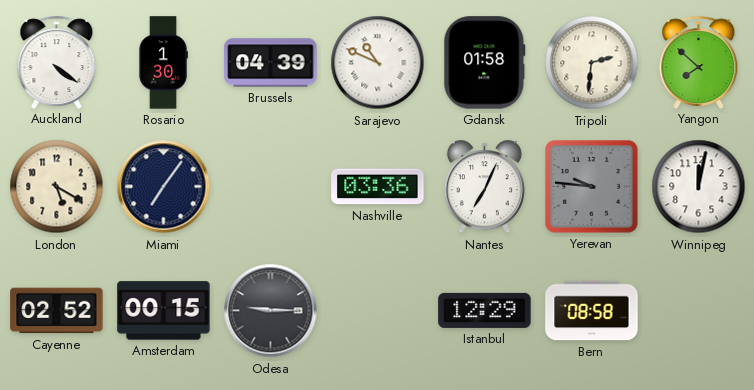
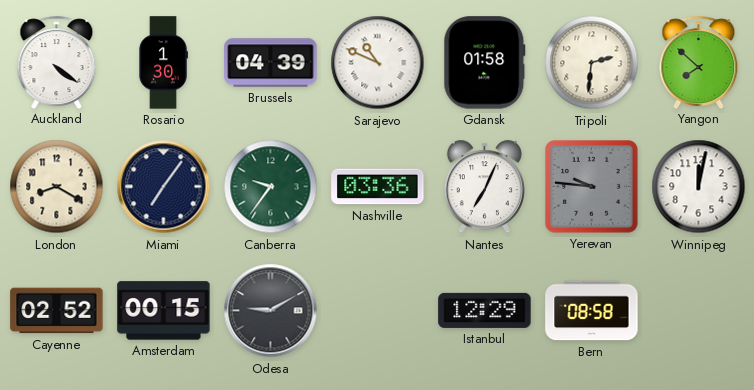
London: 5:20 -> 8:20
Canberra: none -> 9:36
Odesa: 9:15 -> 9:10
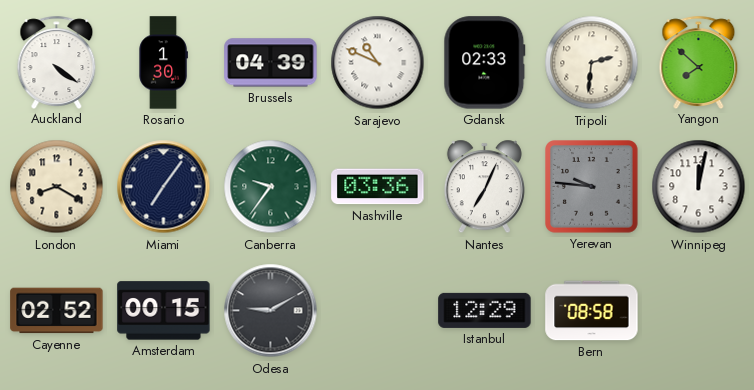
Gdansk: 01:58 -> 02:33
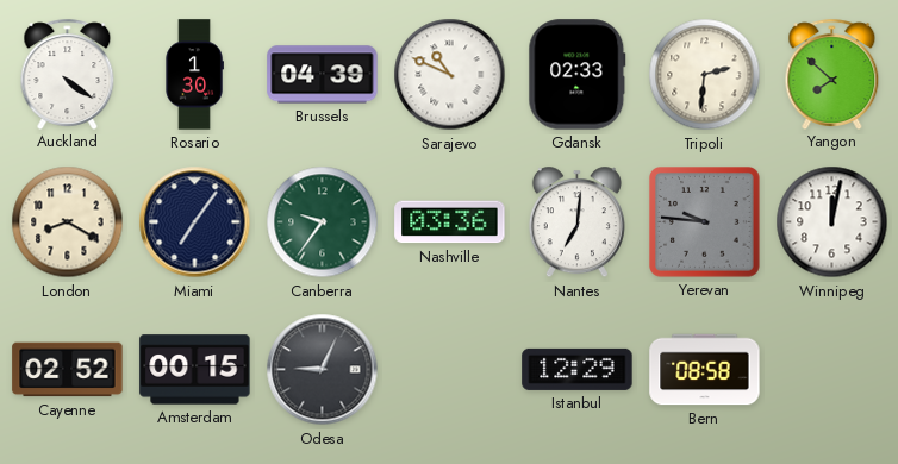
Nantes: 7:04 -> 7:01
Odesa: 9:10 -> 9:04
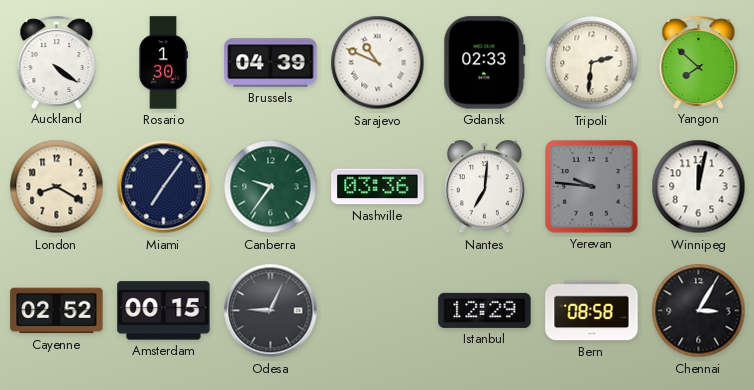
Chennai: none -> 3:05
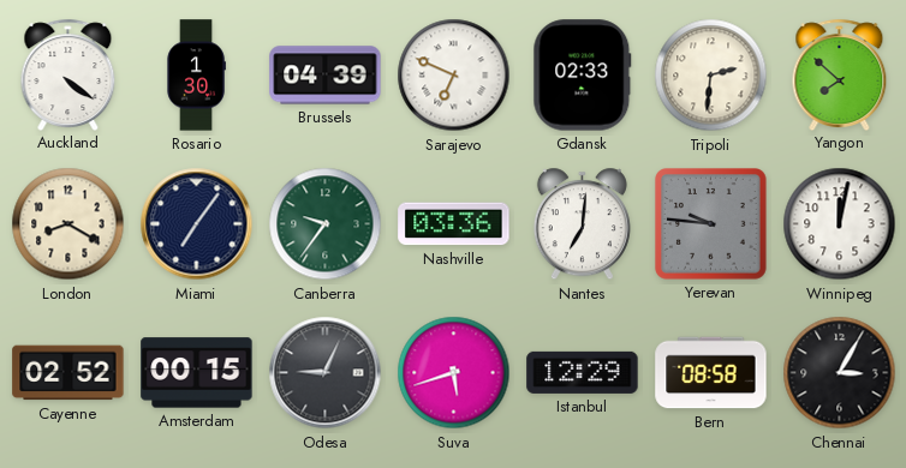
Sarajevo: 10:49 -> 6:49
Suva: none -> 5:42
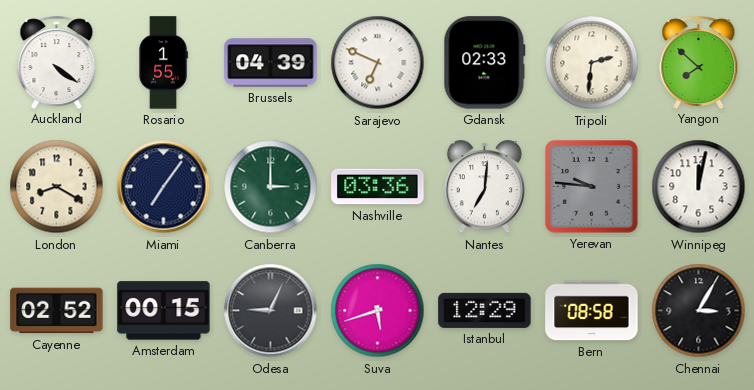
Rosario: 1:30 -> 1:55
Canberra: 9:36 -> 3:00
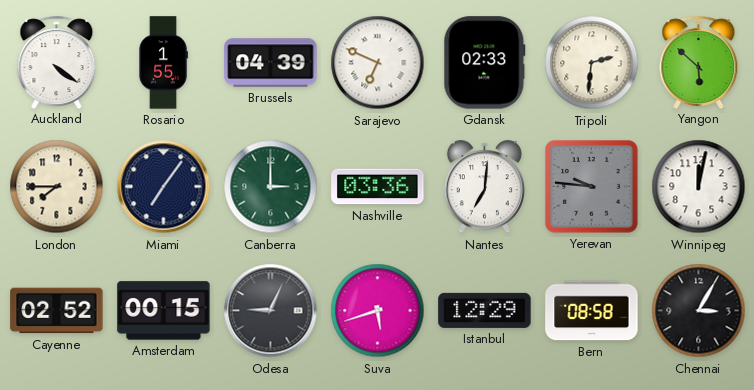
Yangon: 7:52 -> 5:52
London: 8:20 -> 7:45
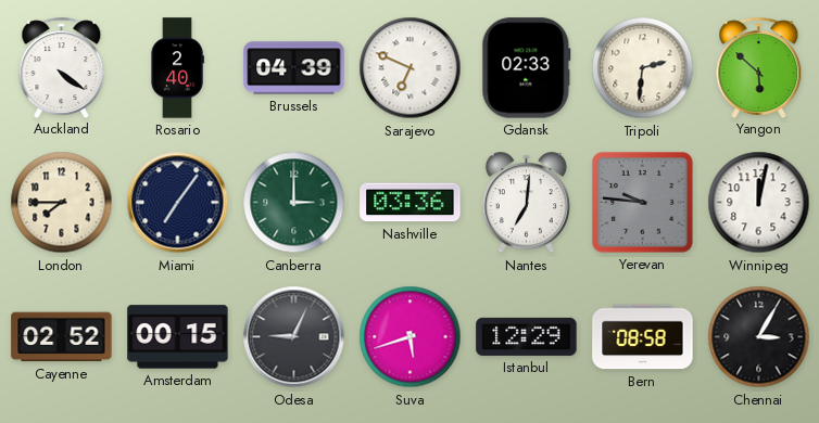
Rosario: 1:55 -> 2:40
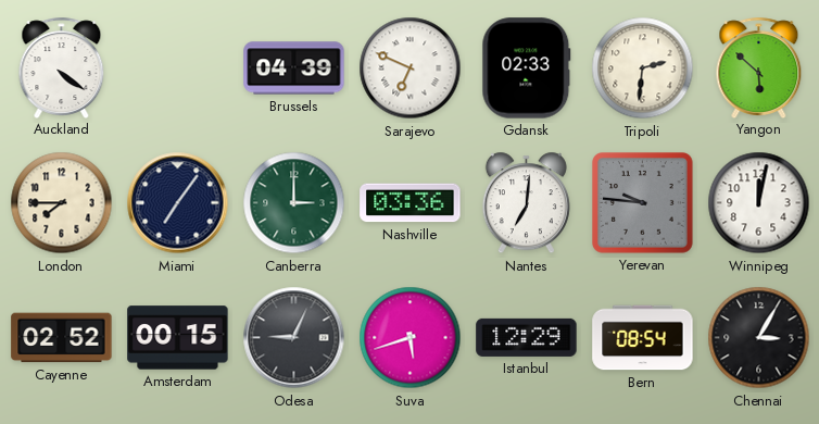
Rosario: 2:40 -> none
Bern: 08:58 -> 08:54
